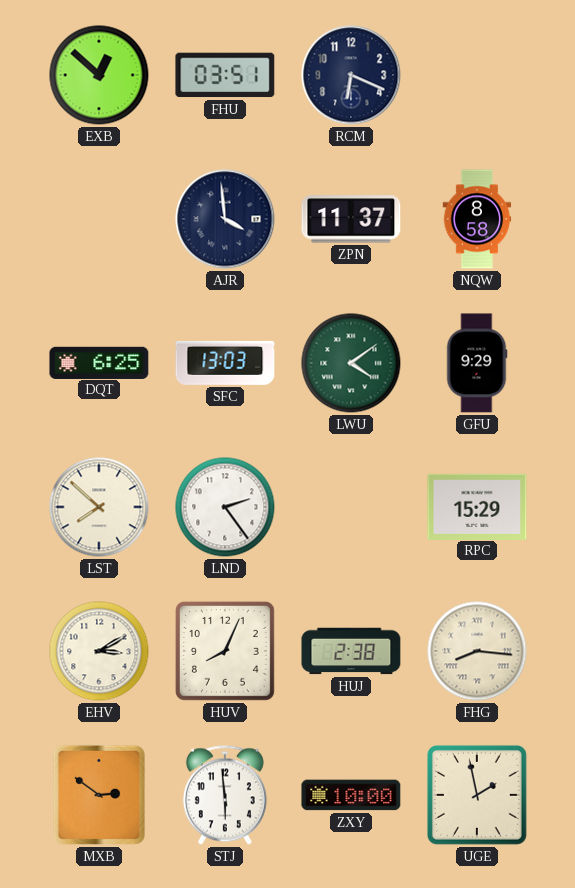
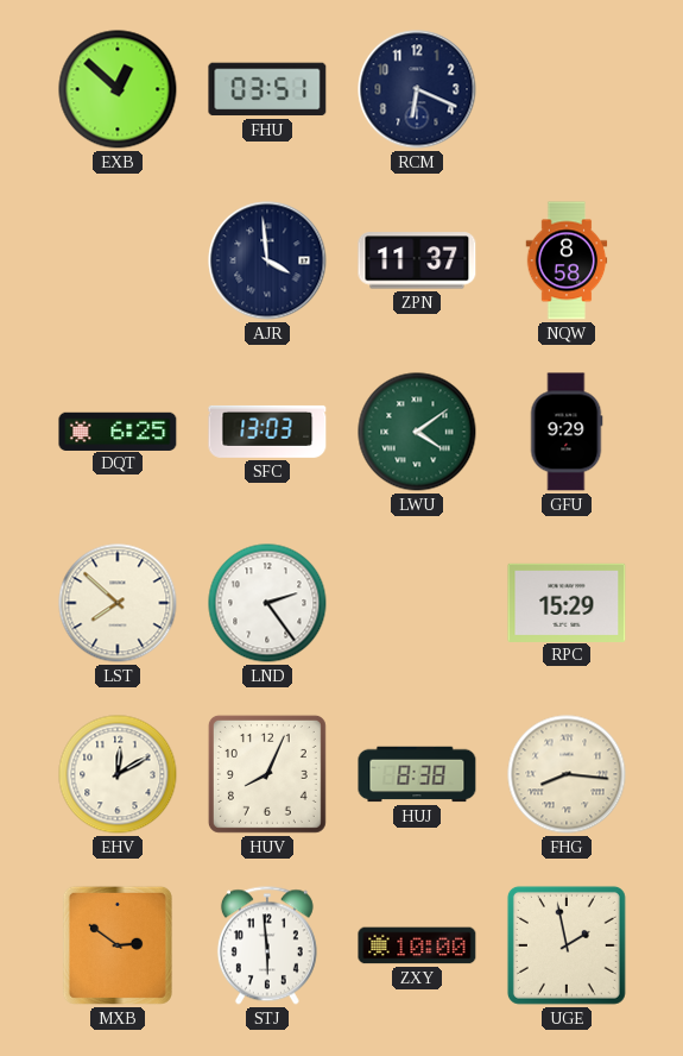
EHV: 3:10 -> 12:10
HUJ: 2:38 -> 8:38
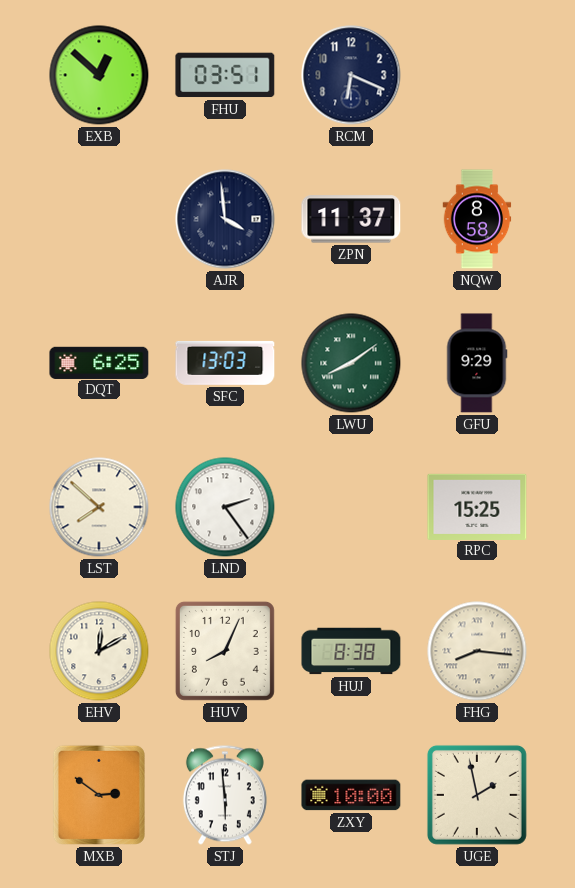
LWU: 4:09 -> 8:09
RPC: 15:29 -> 15:25
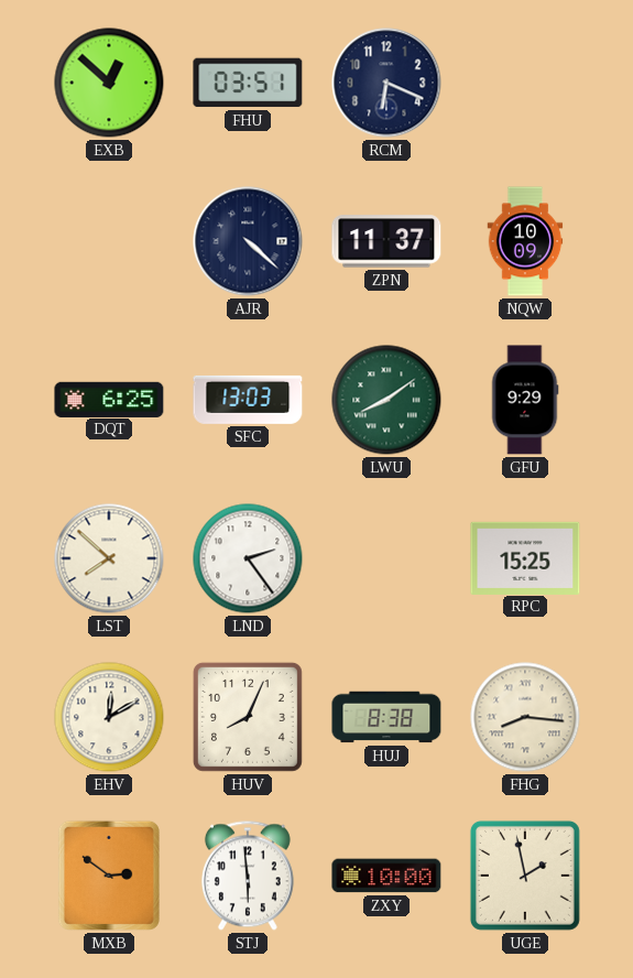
AJR: 3:59 -> 4:22
NQW: 8:58 -> 10:09
